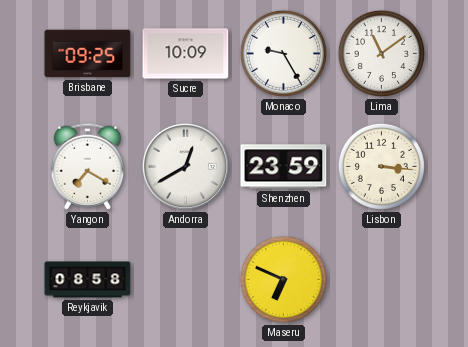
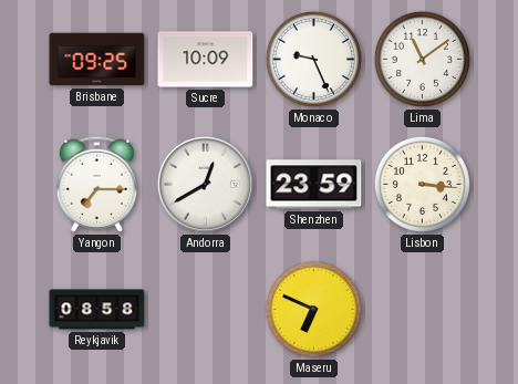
Monaco: 9:25 -> 9:26
Yangon: 7:20 -> 7:15
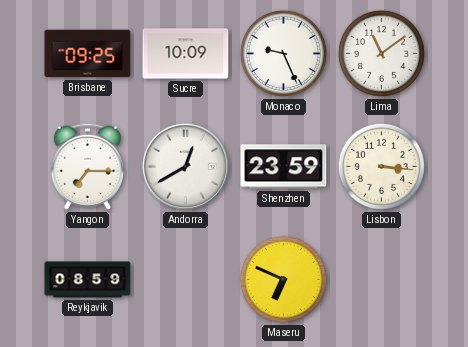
Reykjavik: 08:58 -> 08:59
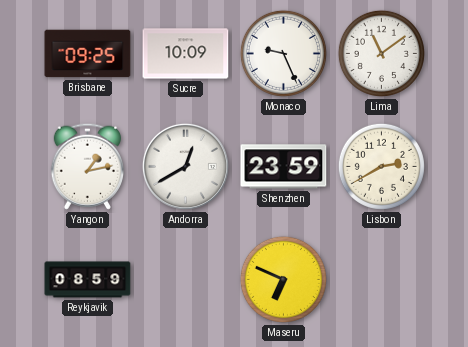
Yangon: 7:15 -> 1:13
Lisbon: 3:16 -> 2:40
